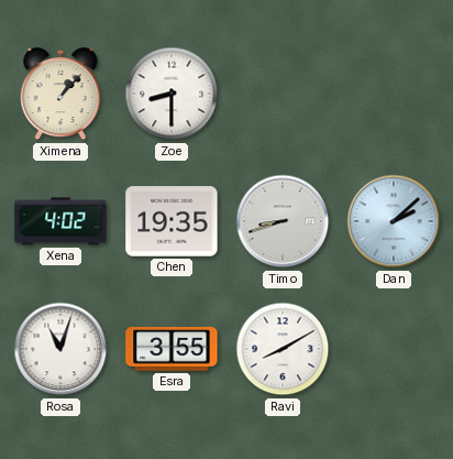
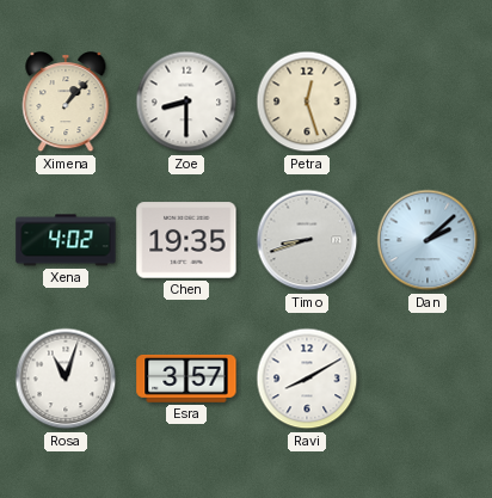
Petra: none -> 12:27
Esra: 3:55 -> 3:57
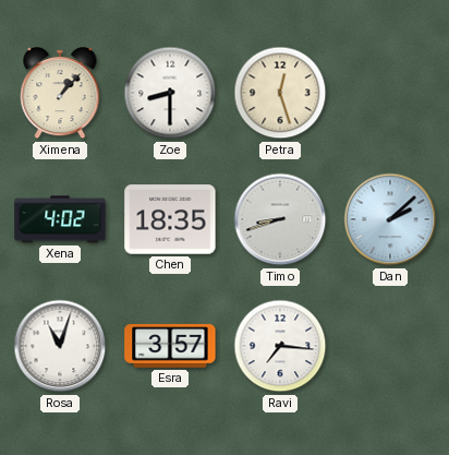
Chen: 19:35 -> 18:35
Ravi: 8:10 -> 7:16
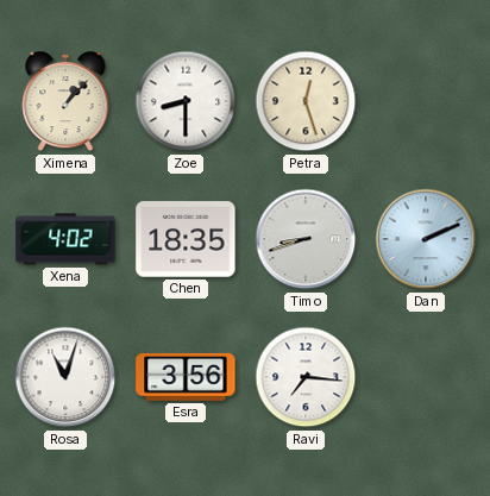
Dan: 2:08 -> 2:11
Esra: 3:57 -> 3:56
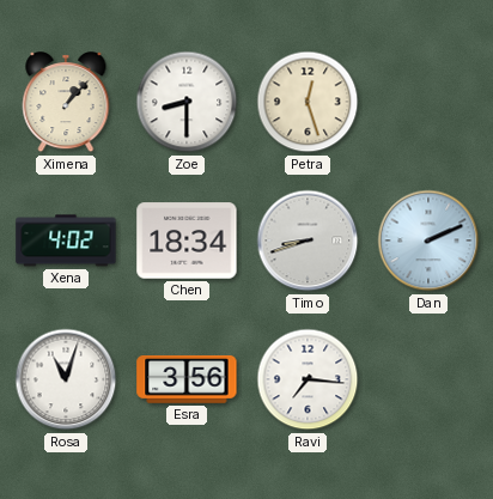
Chen: 18:35 -> 18:34
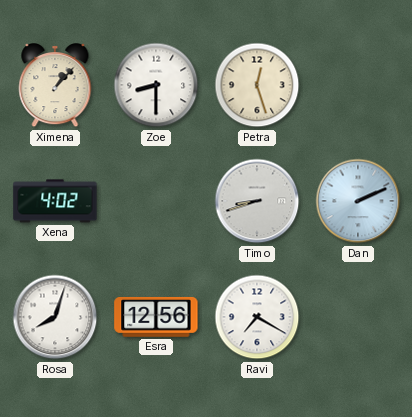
Chen: 18:34 -> none
Rosa: 11:03 -> 8:03
Esra: 3:56 -> 12:56
Ravi: 7:16 -> 7:20
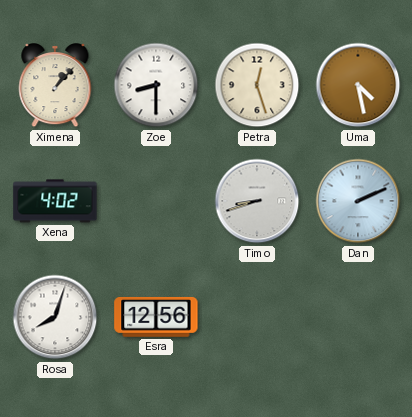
Uma: none -> 4:28
Ravi: 7:20 -> none
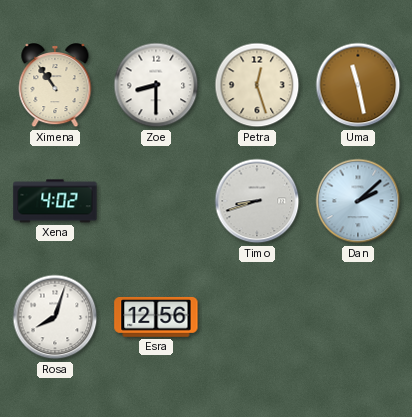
Ximena: 1:07 -> 10:54
Uma: 4:28 -> 11:28
Dan: 2:11 -> 2:08
